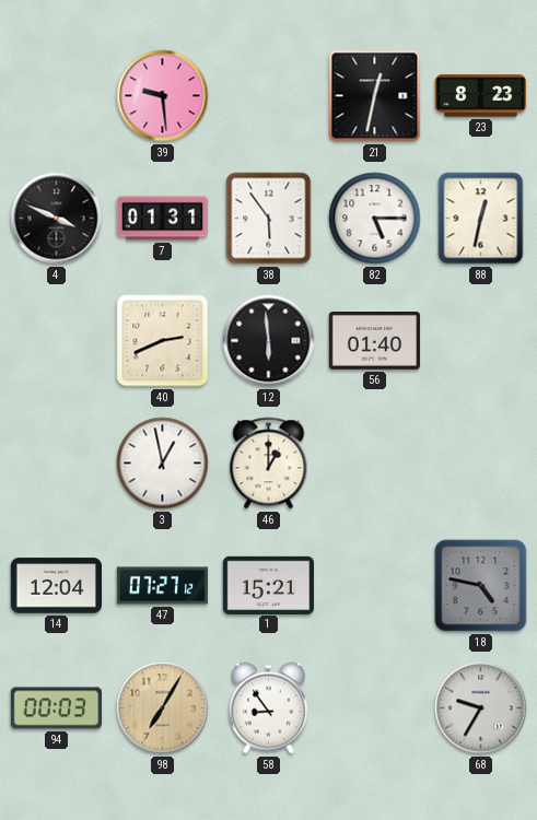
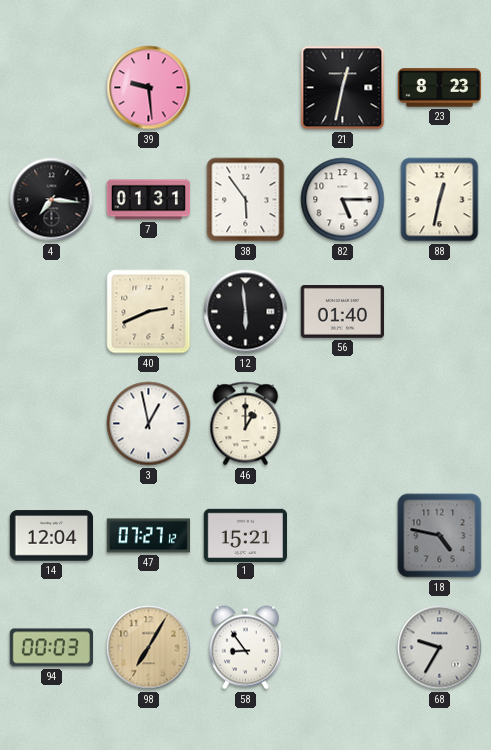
4: 3:49 -> 7:16
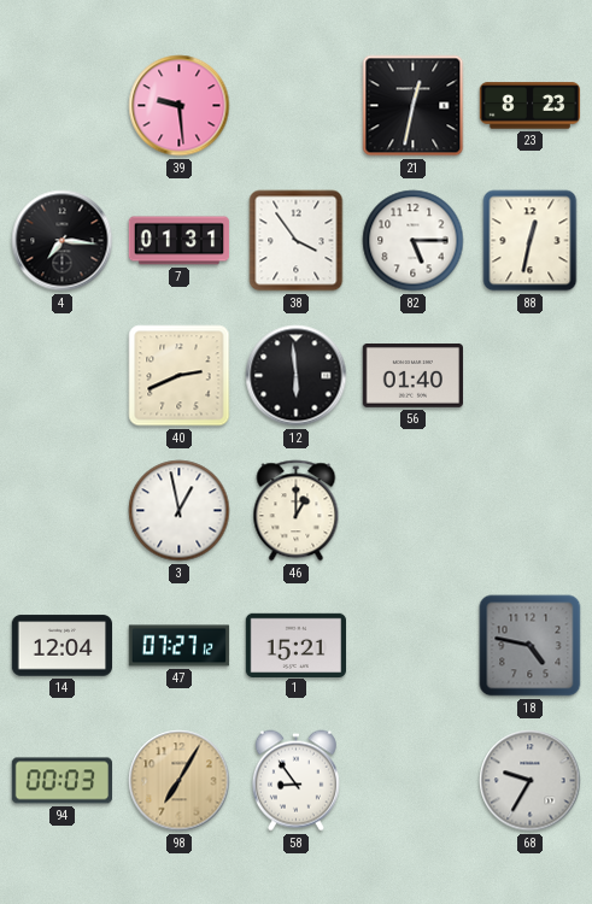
38: 5:54 -> 3:54
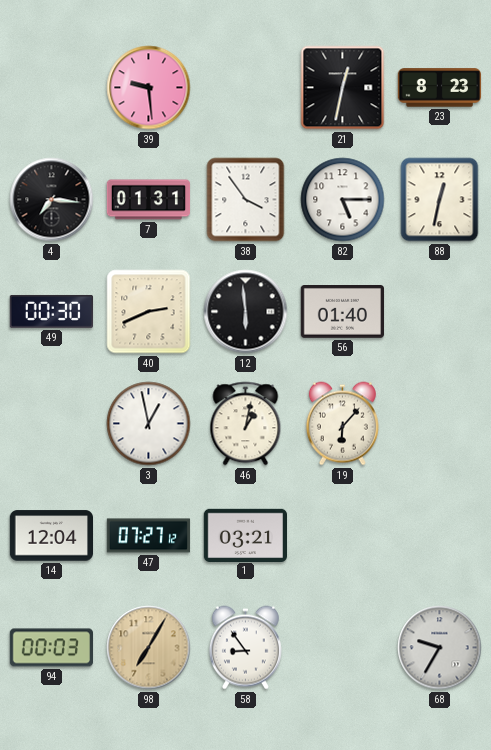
49: none -> 00:30
46: 1:00 -> 1:02
19: none -> 6:07
1: 15:21 -> 03:21
18: 4:47 -> none
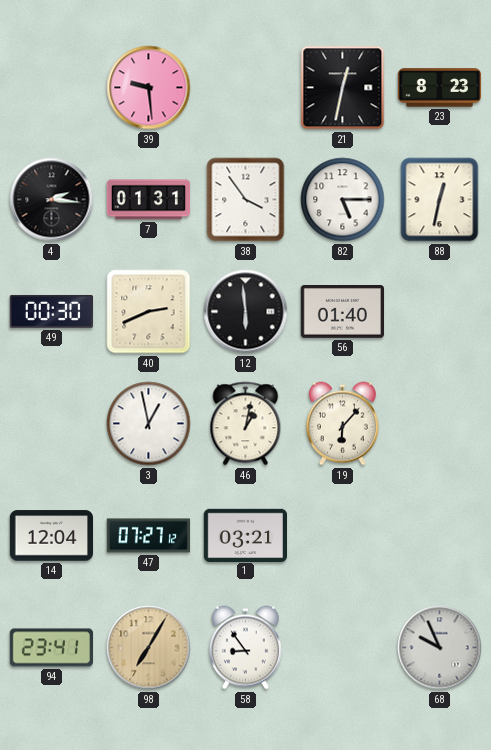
4: 7:16 -> 2:16
94: 00:03 -> 23:41
68: 9:35 -> 9:56
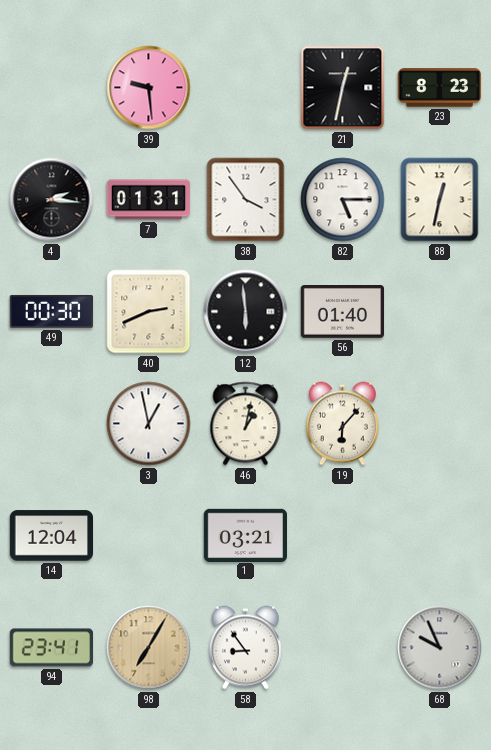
47: 07:27 -> none
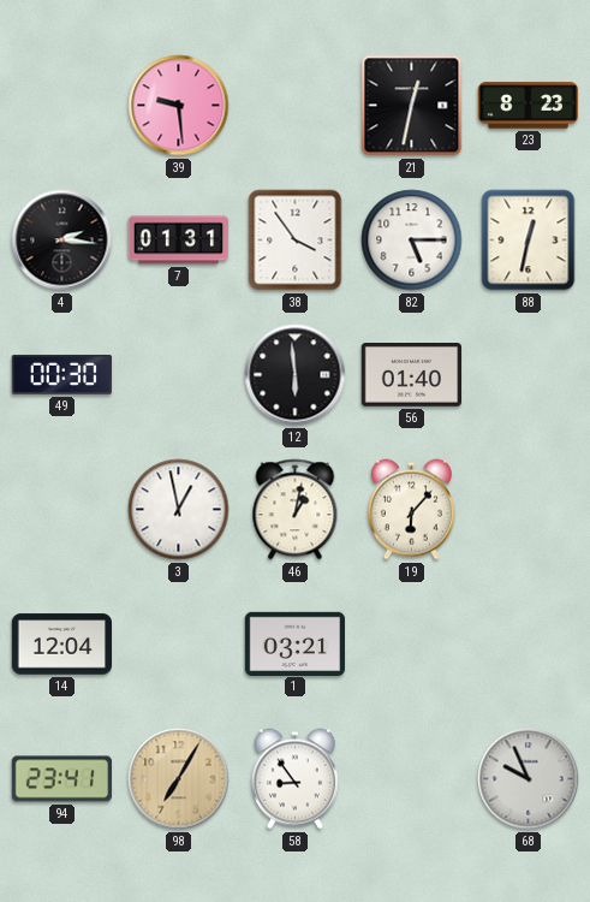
40: 2:41 -> none
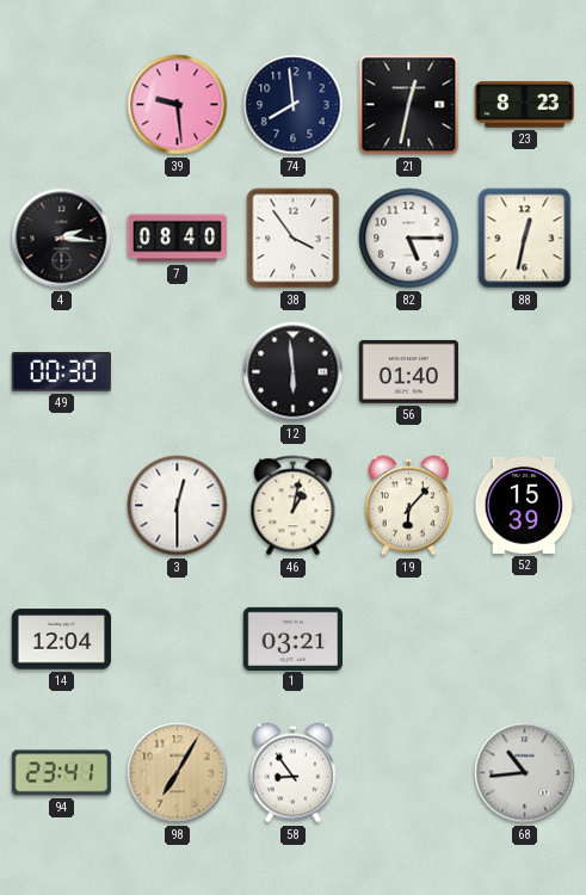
74: none -> 7:59
7: 01:31 -> 08:40
3: 12:58 -> 12:30
52: none -> 15:39
68: 9:56 -> 10:44
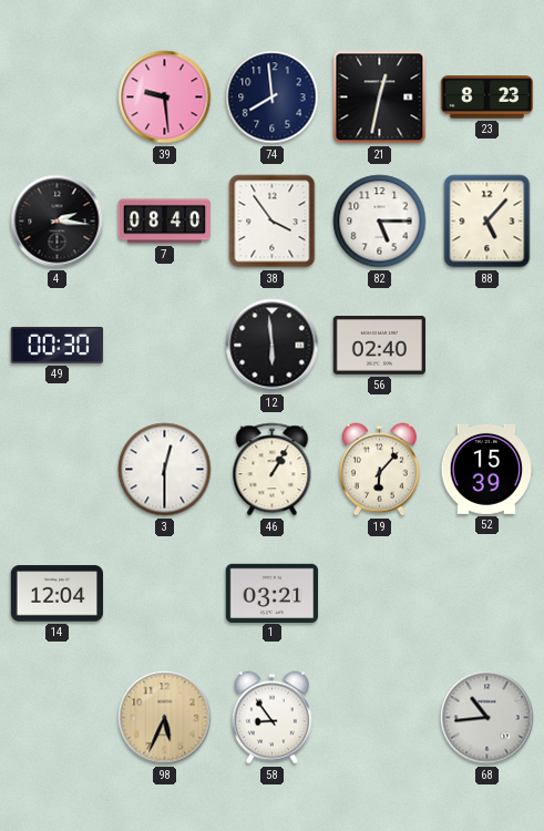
88: 12:32 -> 5:07
56: 01:40 -> 02:40
46: 1:02 -> 1:05
94: 23:41 -> none
98: 7:05 -> 5:34
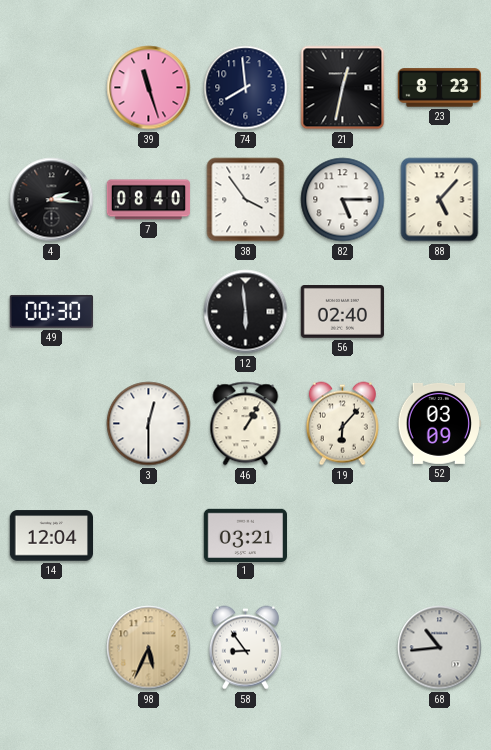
39: 9:29 -> 11:27
52: 15:39 -> 03:09
